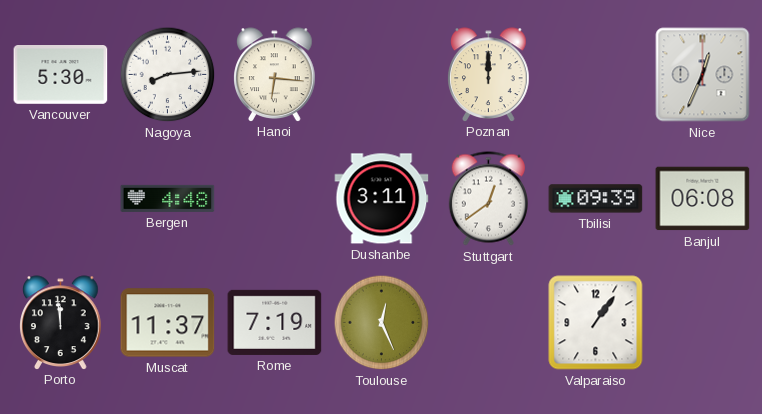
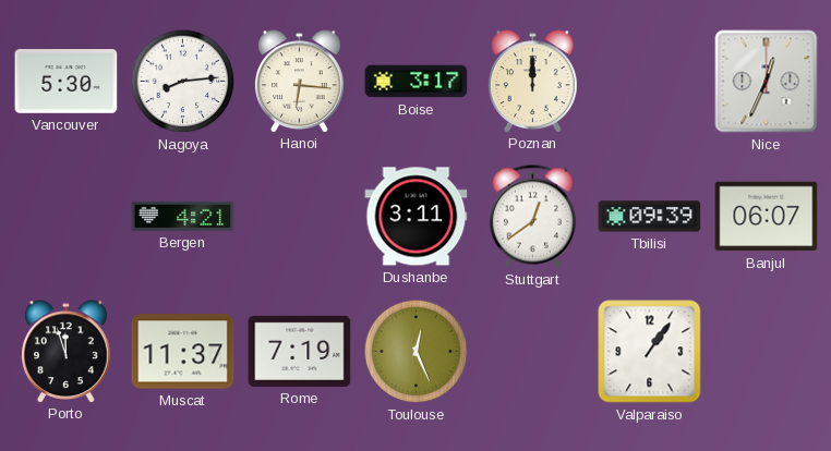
Boise: none -> 3:17
Bergen: 4:48 -> 4:21
Banjul: 06:08 -> 06:07
Porto: 11:59 -> 11:57
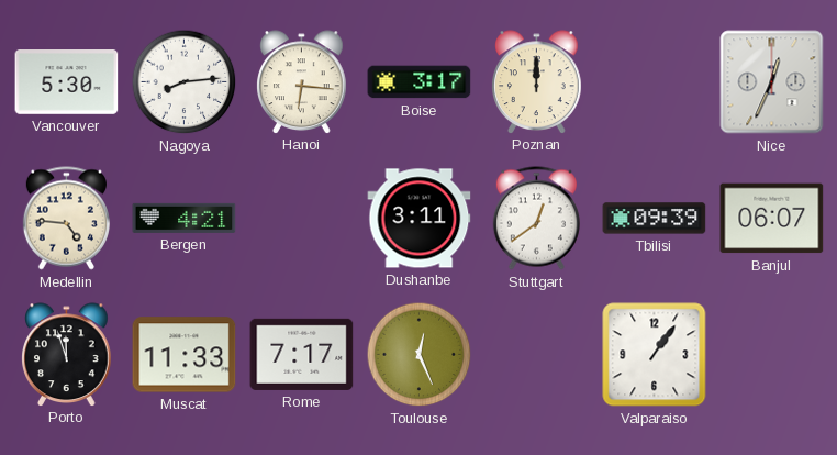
Medellin: none -> 4:46
Muscat: 11:37 -> 11:33
Rome: 7:19 -> 7:17
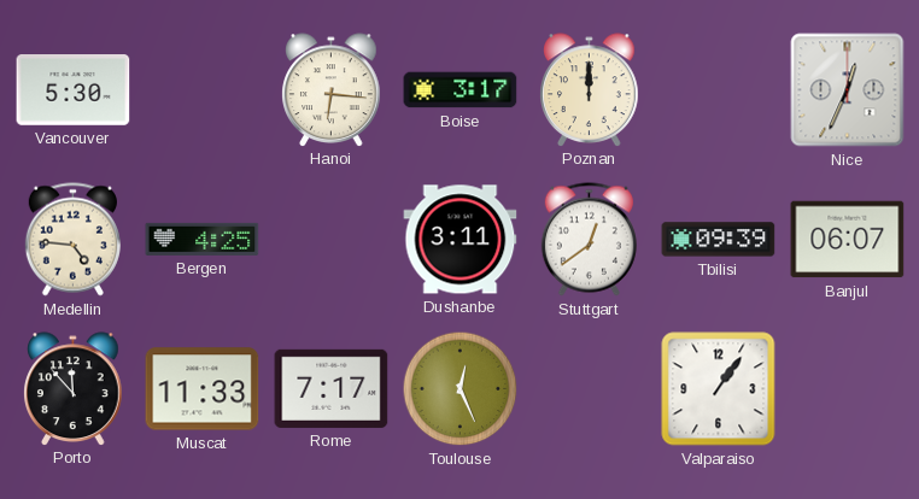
Nagoya: 8:14 -> none
Bergen: 4:21 -> 4:25
Porto: 11:57 -> 11:53
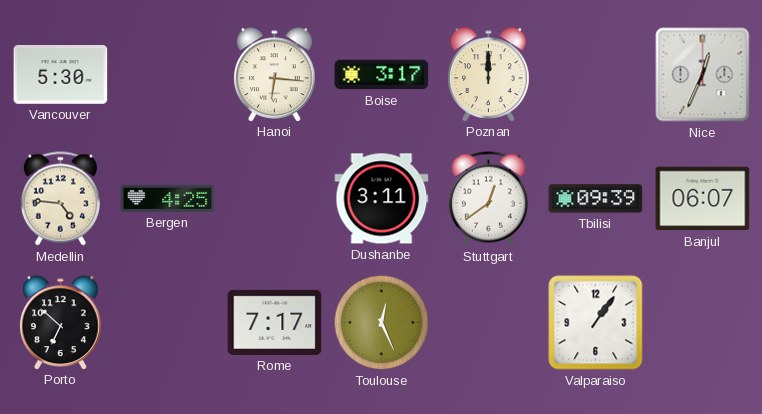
Porto: 11:53 -> 6:52
Muscat: 11:33 -> none
